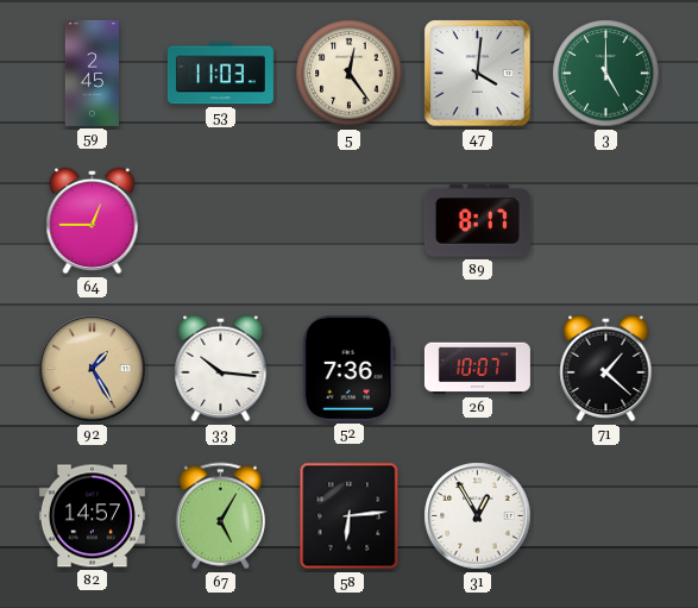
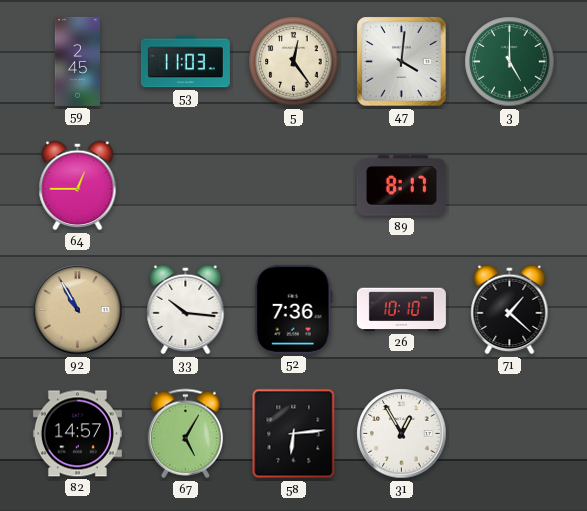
92: 1:25 -> 10:55
26: 10:07 -> 10:10
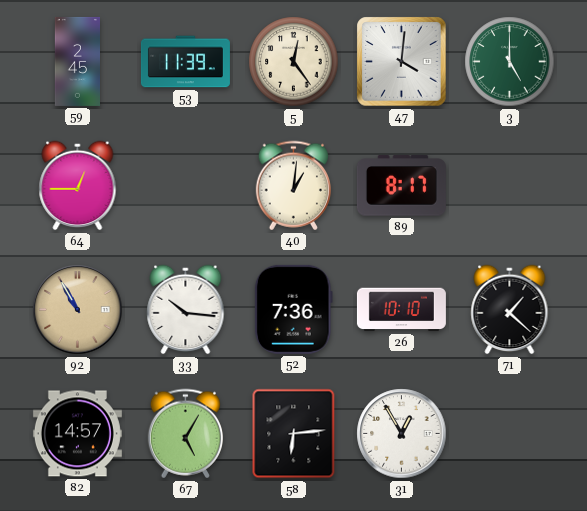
53: 11:03 -> 11:39
40: none -> 1:01
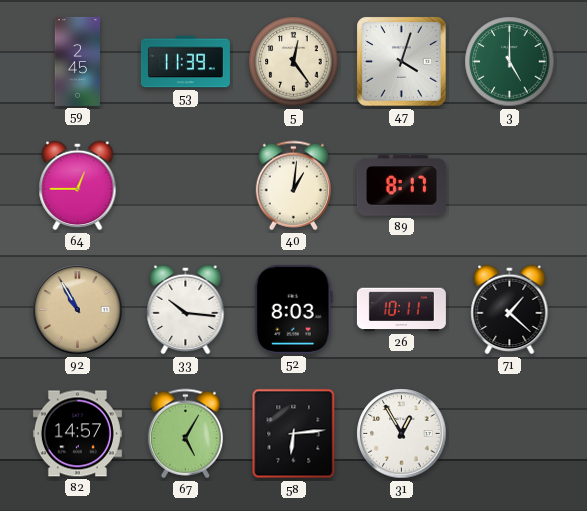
47: 4:01 -> 4:03
52: 7:36 -> 8:03
26: 10:10 -> 10:11
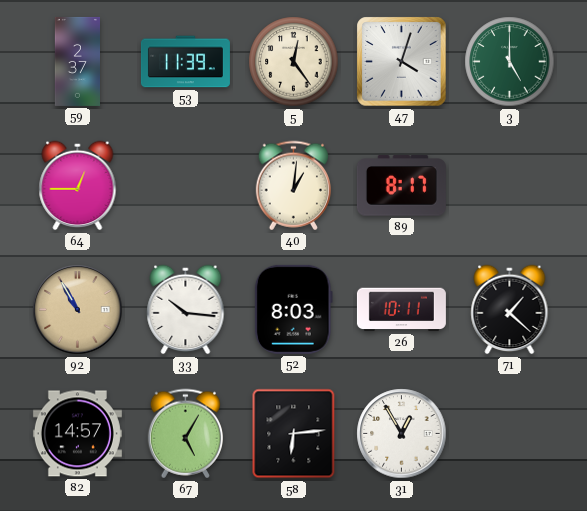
59: 2:45 -> 2:37
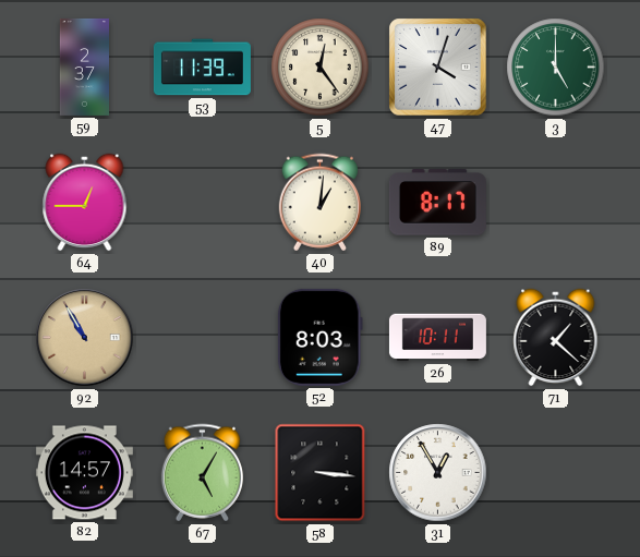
33: 10:16 -> none
58: 6:14 -> 3:16
